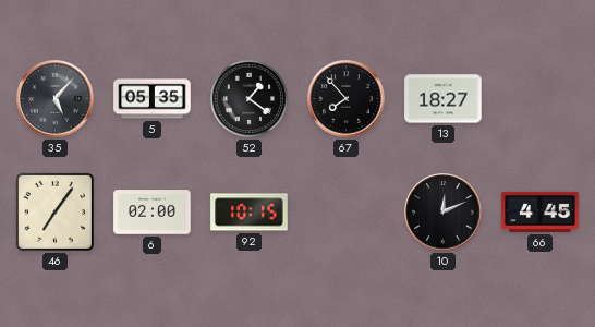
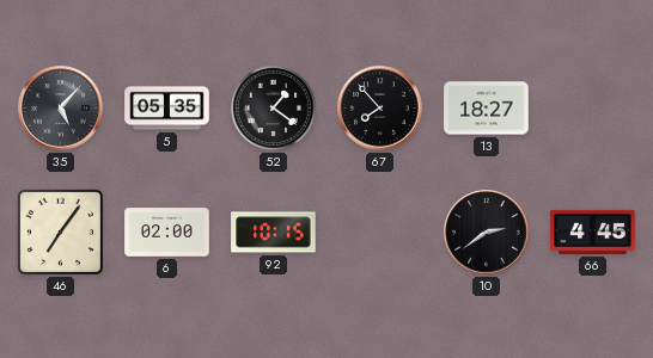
10: 12:11 -> 2:39
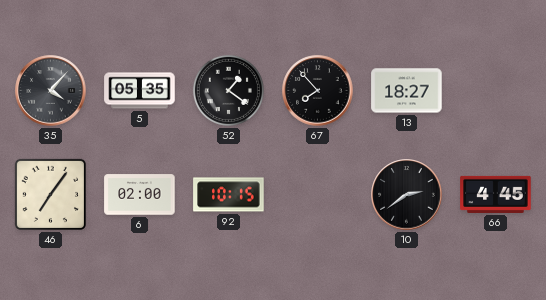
35: 5:07 -> 4:07
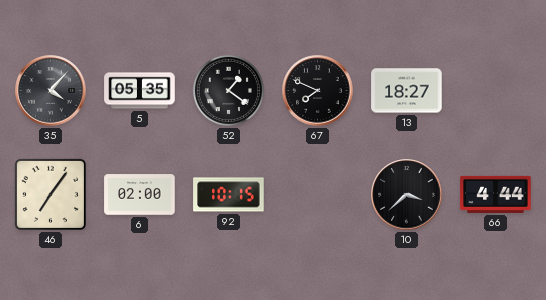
67: 7:53 -> 7:49
10: 2:39 -> 3:38
66: 4:45 -> 4:44
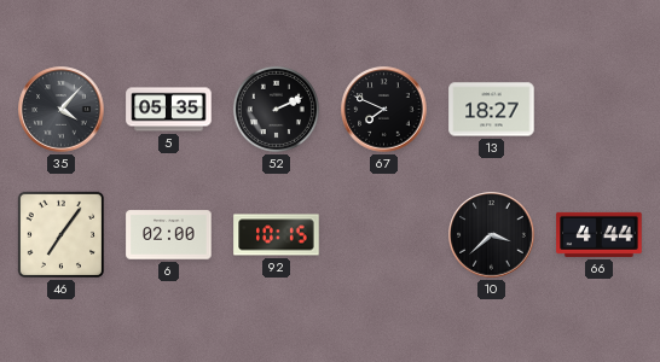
52: 1:21 -> 2:11
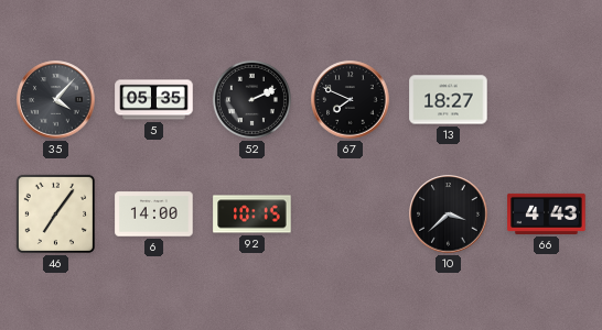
6: 02:00 -> 14:00
66: 4:44 -> 4:43
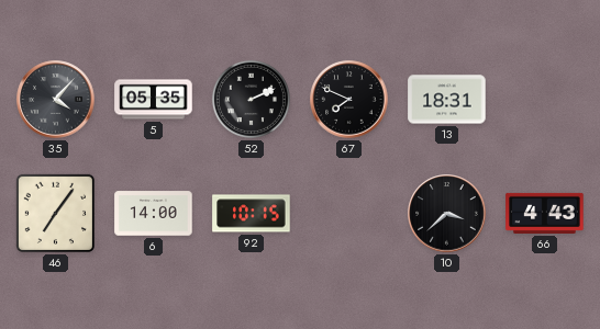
13: 18:27 -> 18:31
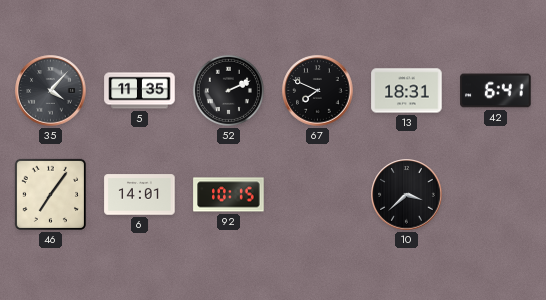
5: 05:35 -> 11:35
42: none -> 6:41
6: 14:00 -> 14:01
66: 4:43 -> none
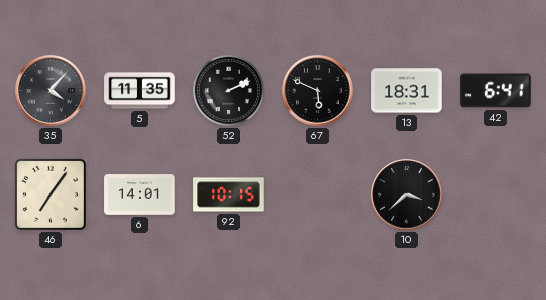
67: 7:49 -> 5:49
